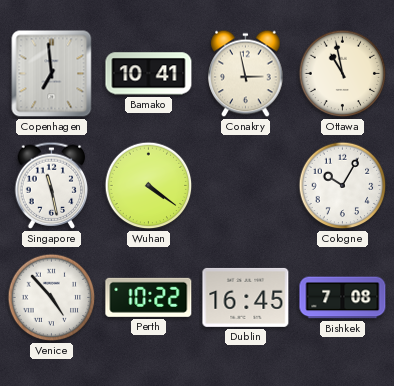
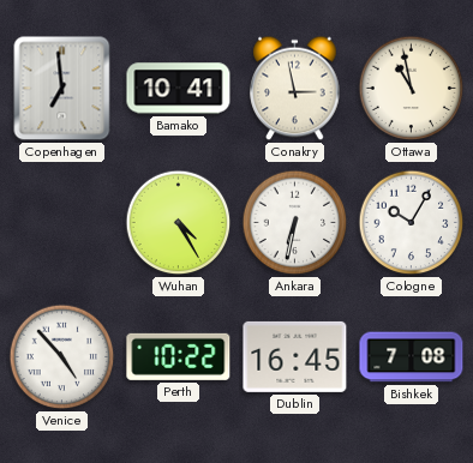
Singapore: 11:28 -> none
Wuhan: 4:21 -> 4:25
Ankara: none -> 6:32
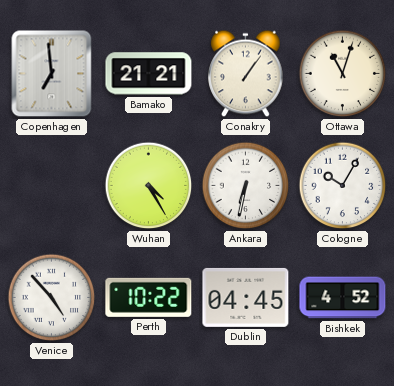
Bamako: 10:41 -> 21:21
Conakry: 2:58 -> 1:06
Ottawa: 10:58 -> 11:03
Dublin: 16:45 -> 04:45
Bishkek: 7:08 -> 4:52
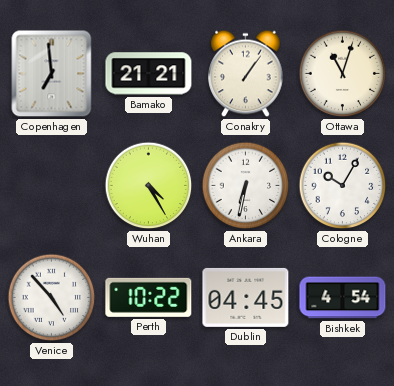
Bishkek: 4:52 -> 4:54
